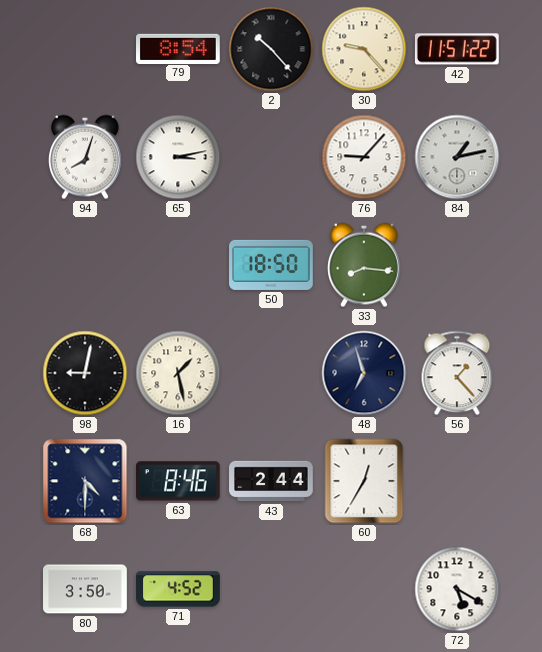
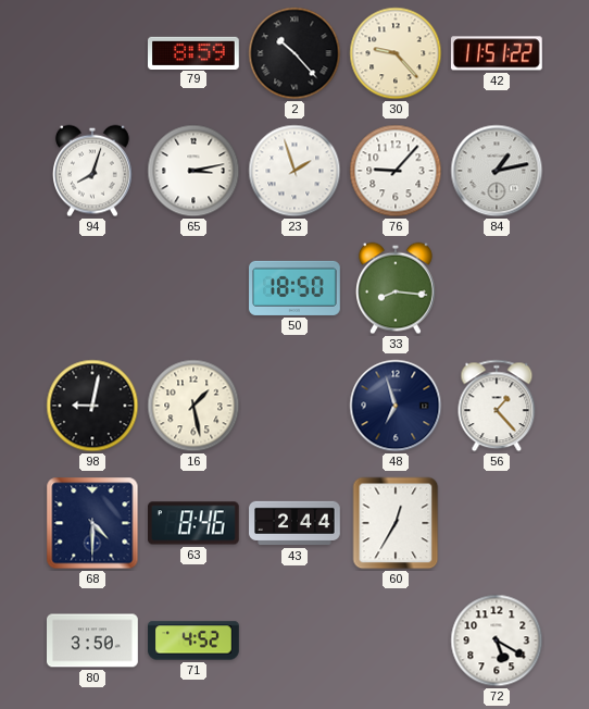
79: 8:54 -> 8:59
23: none -> 1:57
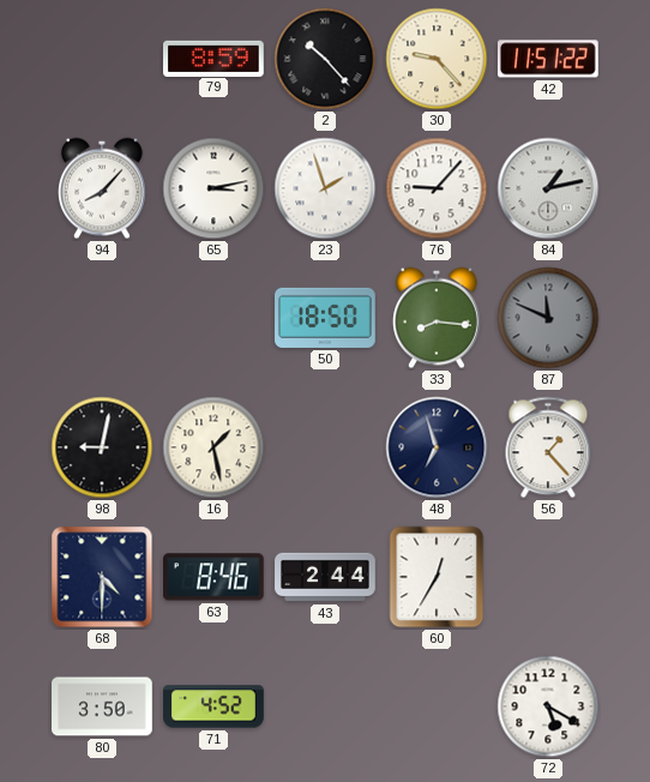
94: 8:03 -> 8:07
87: none -> 11:49
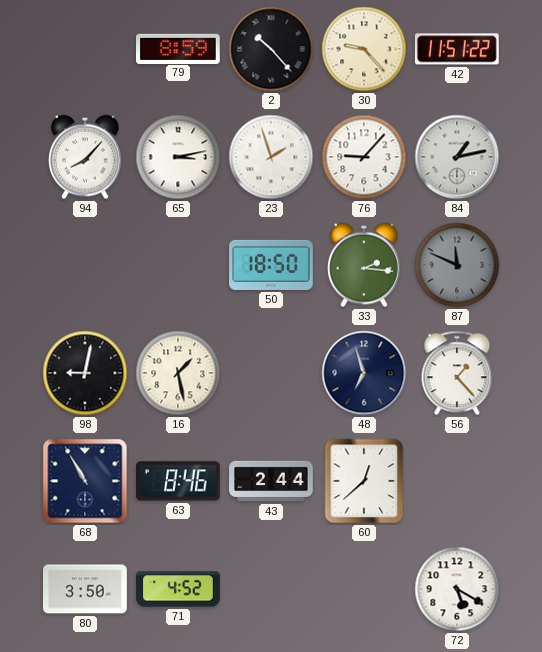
33: 8:16 -> 2:16
68: 4:30 -> 10:55
60: 12:35 -> 12:38
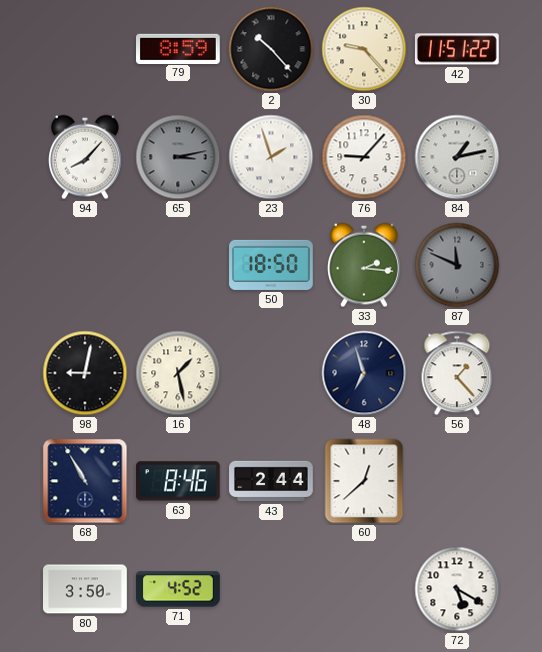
65 dial: white -> grey
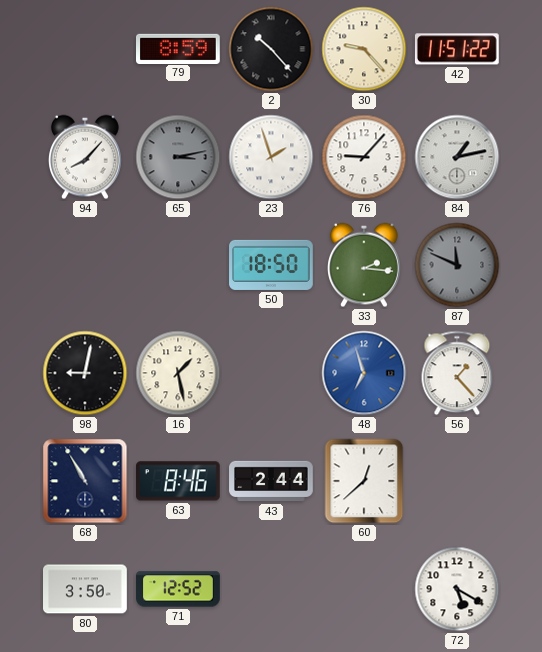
48 dial: navy -> blue
71: 4:52 -> 12:52
